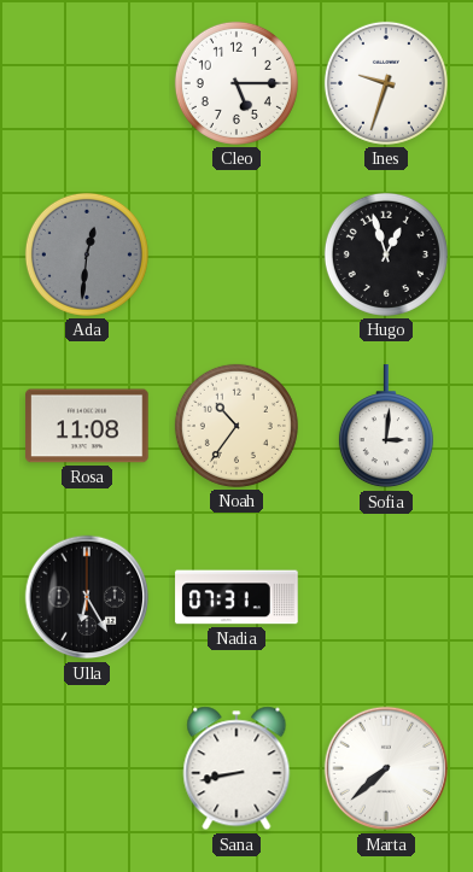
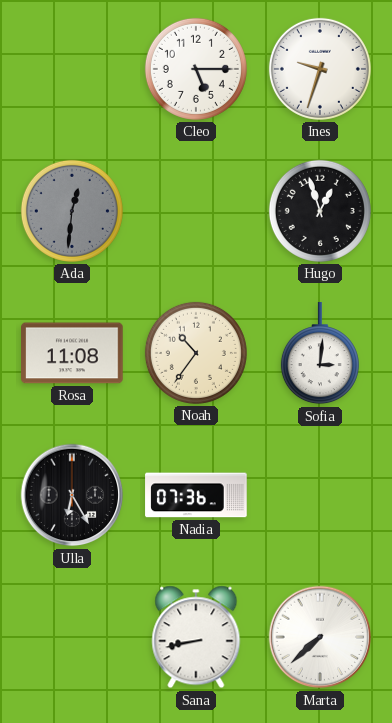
Nadia: 07:31 -> 07:36
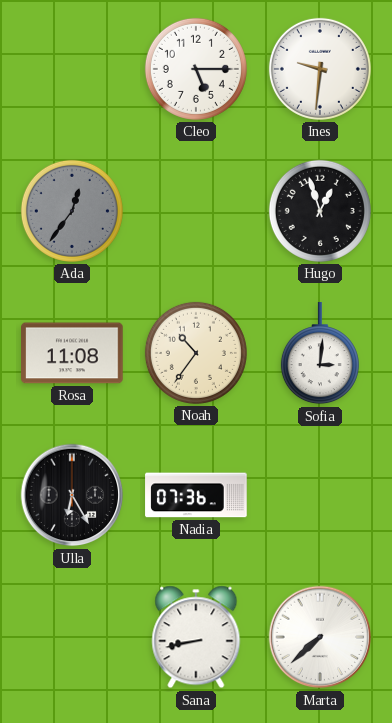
Ines: 9:33 -> 9:31
Ada: 12:31 -> 12:36
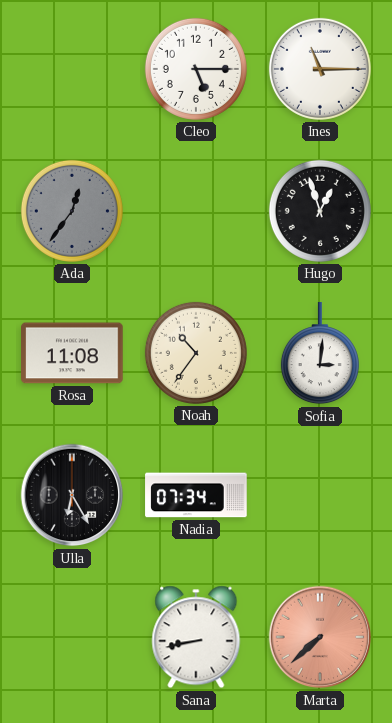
Ines: 9:31 -> 11:15
Nadia: 07:36 -> 07:34
Marta dial: white -> salmon
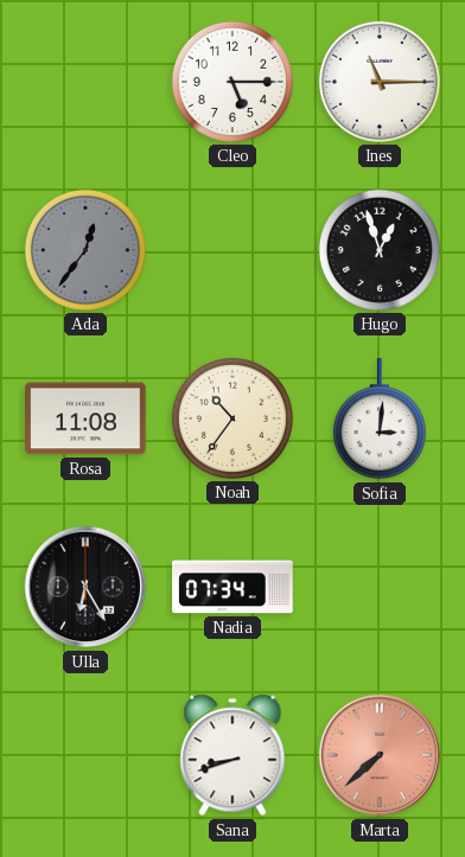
Sana: 8:43 -> 8:42
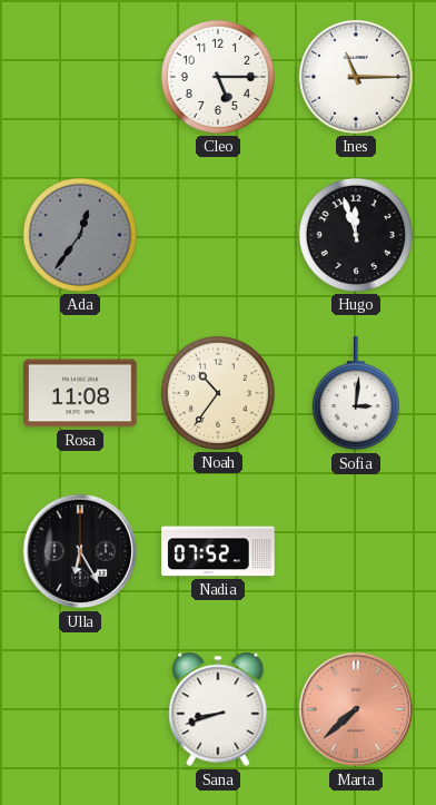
Hugo: 12:57 -> 11:57
Nadia: 07:34 -> 07:52
